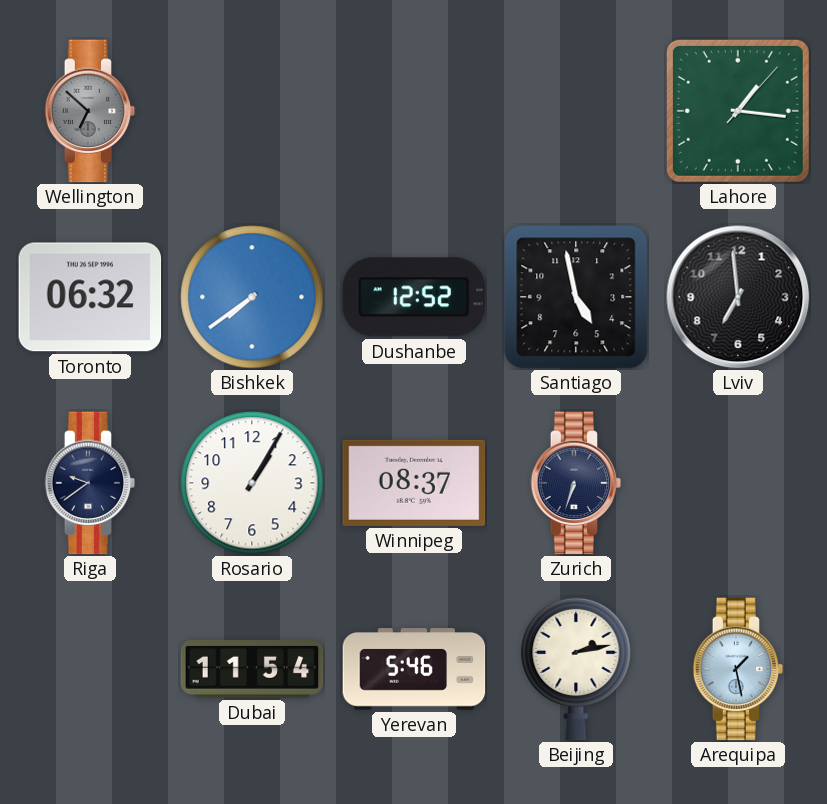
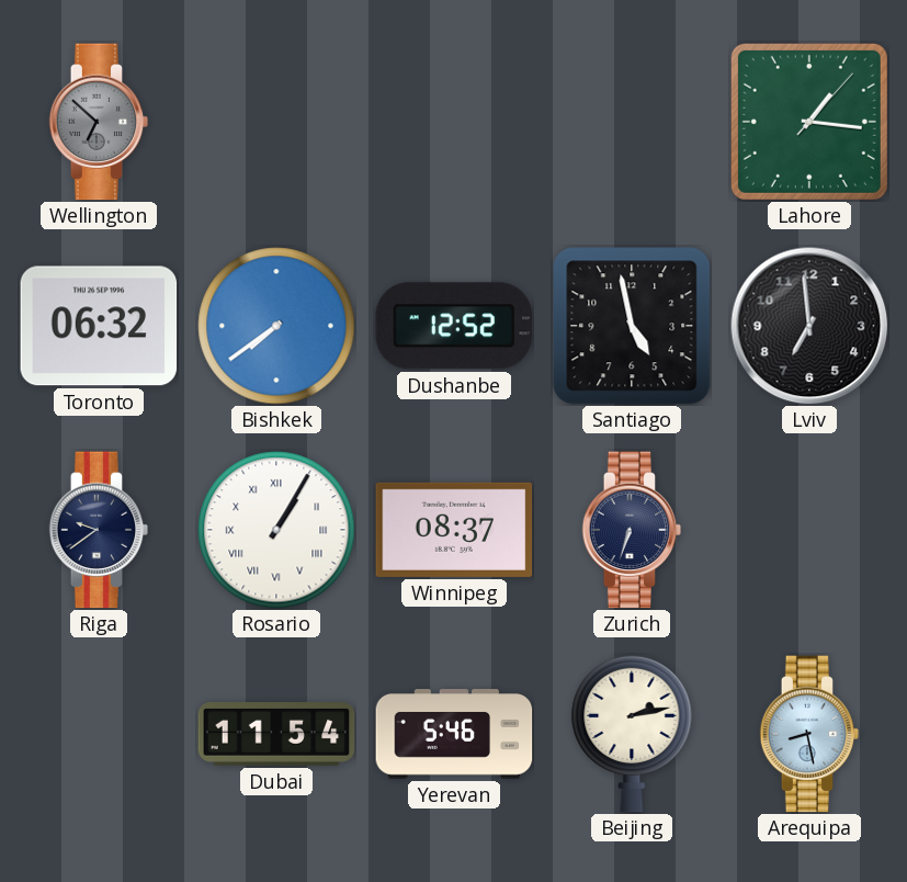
Rosario numerals: Arabic -> Roman
Arequipa: 1:28 -> 8:28
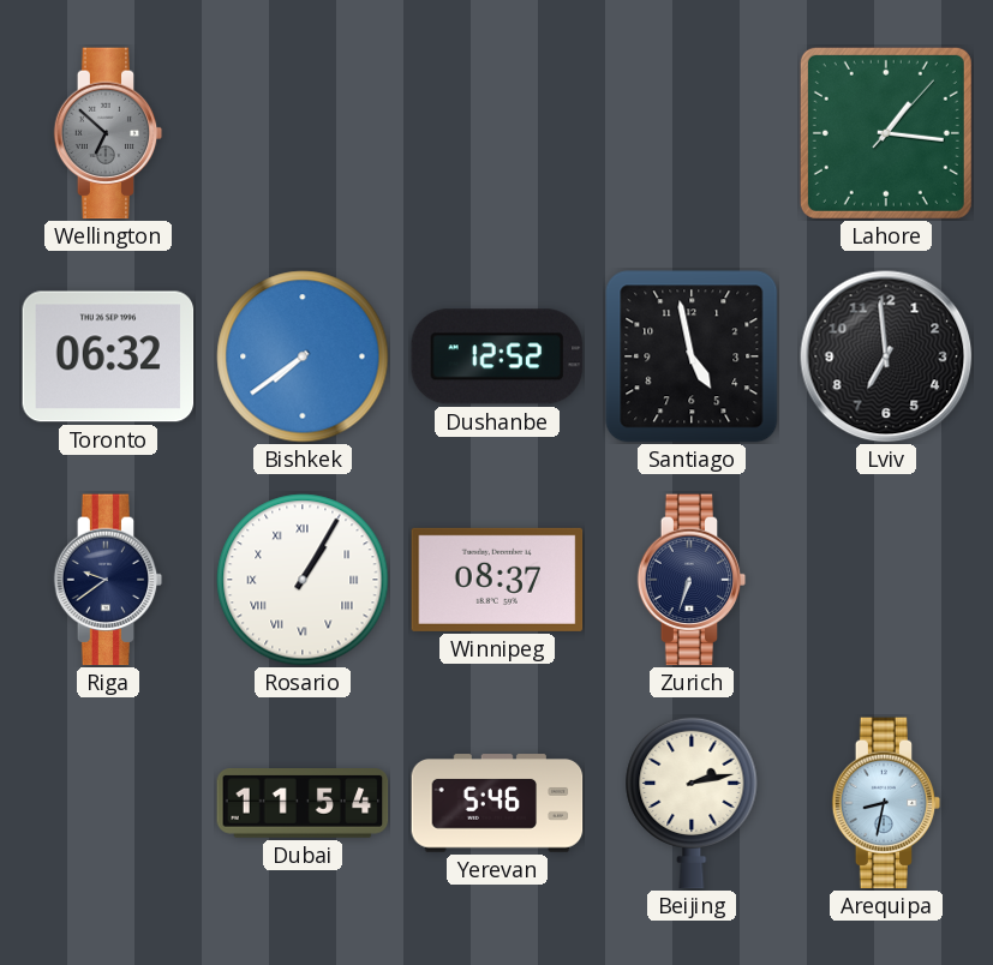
Arequipa: 8:28 -> 8:32
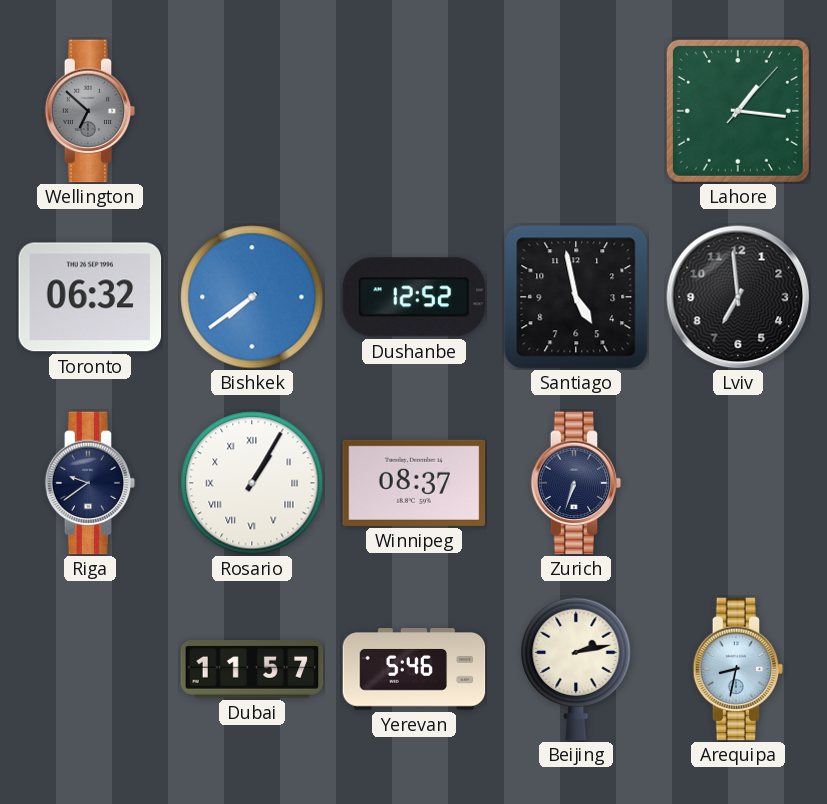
Dubai: 11:54 -> 11:57
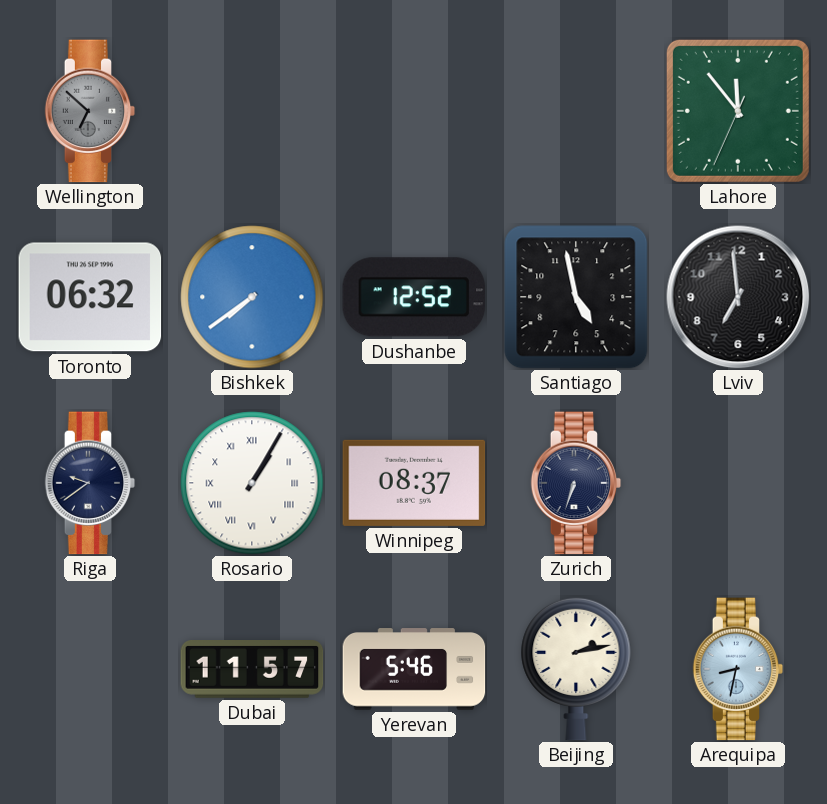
Lahore: 1:16 -> 11:53
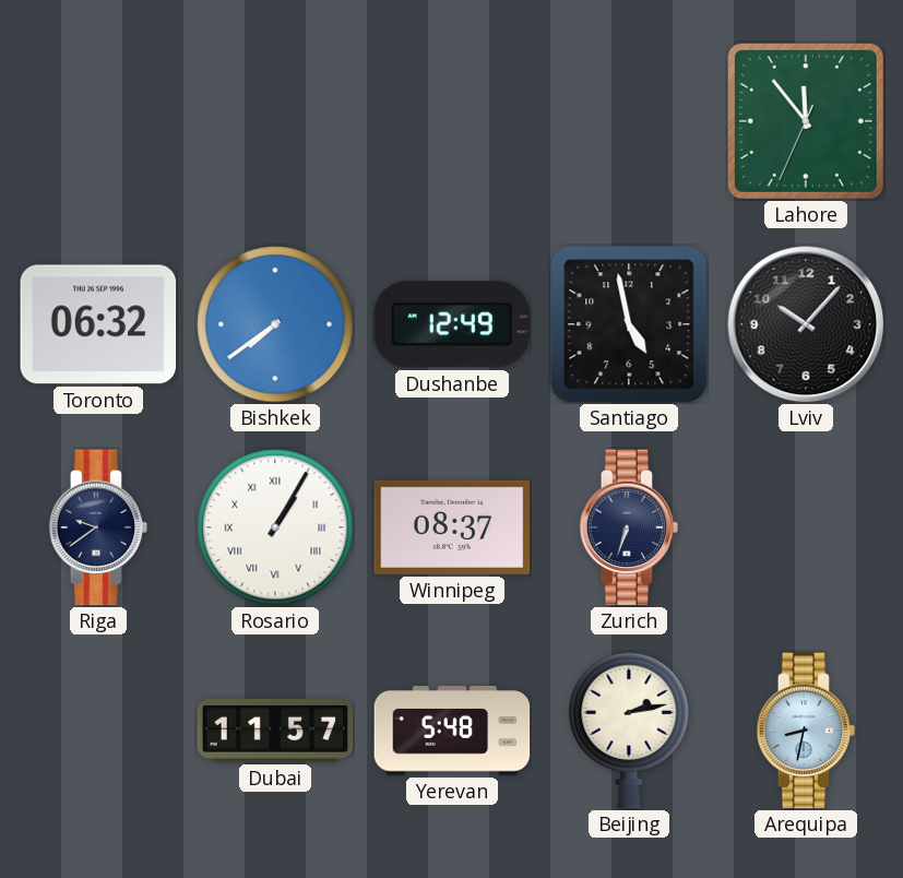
Wellington: 6:52 -> none
Dushanbe: 12:52 -> 12:49
Lviv: 6:59 -> 10:07
Yerevan: 5:46 -> 5:48
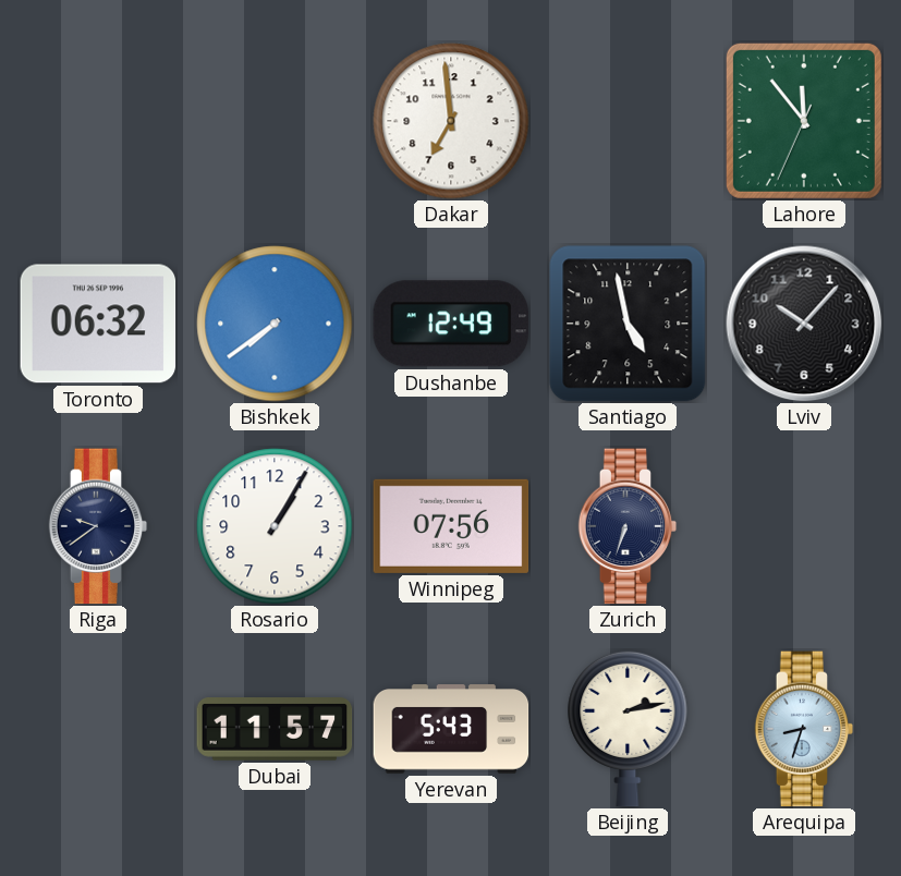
Dakar: none -> 6:59
Rosario numerals: Roman -> Arabic
Winnipeg: 08:37 -> 07:56
Yerevan: 5:48 -> 5:43
Arequipa: 8:32 -> 8:33
